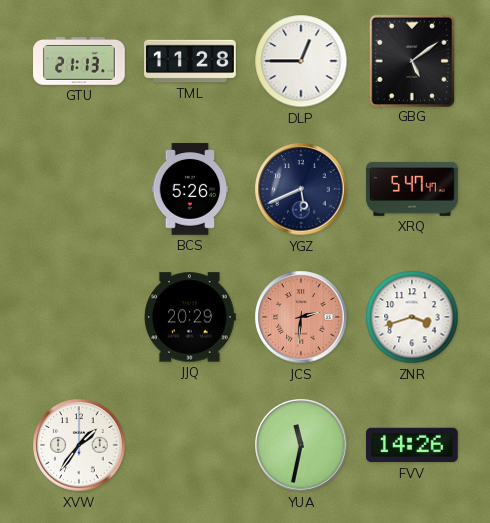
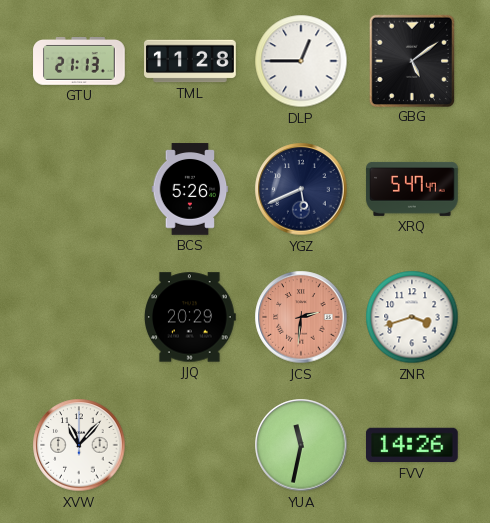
XVW: 1:36 -> 11:07
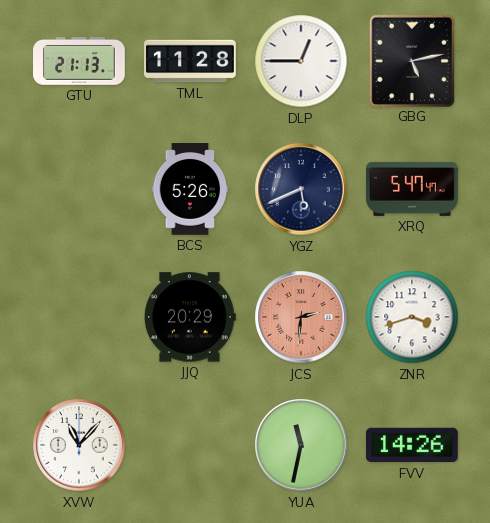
GBG: 5:09 -> 5:13
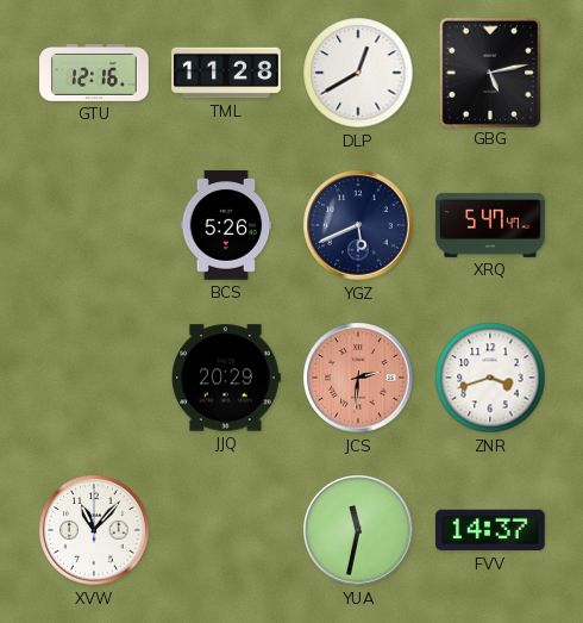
GTU: 21:13 -> 12:16
DLP: 12:45 -> 12:40
FVV: 14:26 -> 14:37
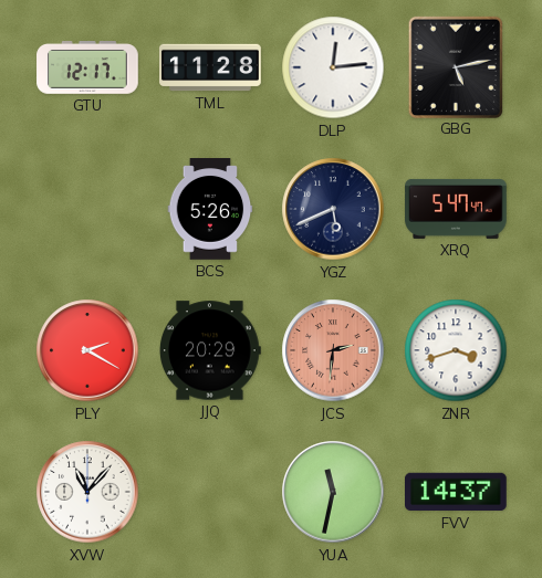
GTU: 12:16 -> 12:17
DLP: 12:40 -> 12:14
PLY: none -> 2:20
